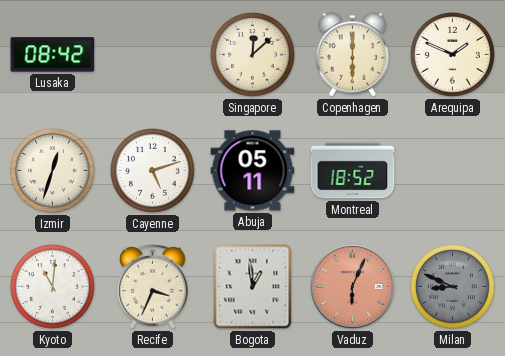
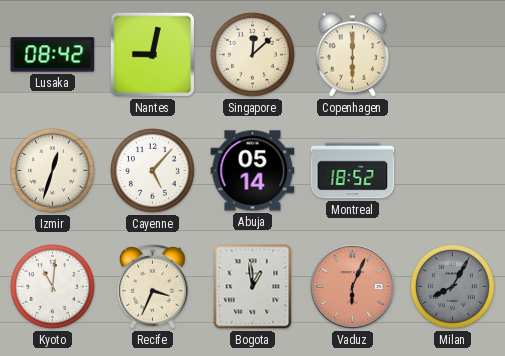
Nantes: none -> 9:02
Arequipa: 1:49 -> none
Cayenne: 5:12 -> 5:07
Abuja: 05:11 -> 05:14
Milan: 8:49 -> 8:05
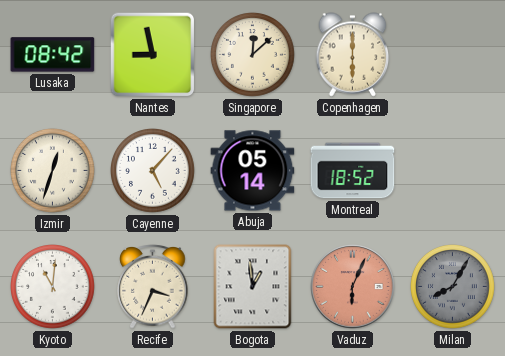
Nantes: 9:02 -> 8:58
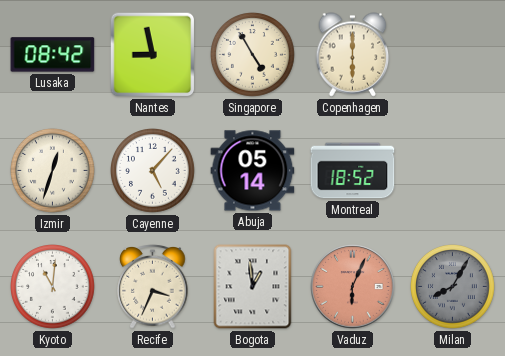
Singapore: 12:08 -> 4:55
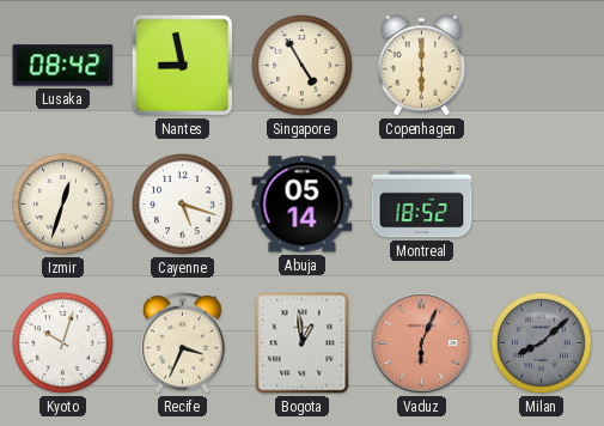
Cayenne: 5:07 -> 5:18
Kyoto: 11:01 -> 10:03
Milan: 8:05 -> 8:08
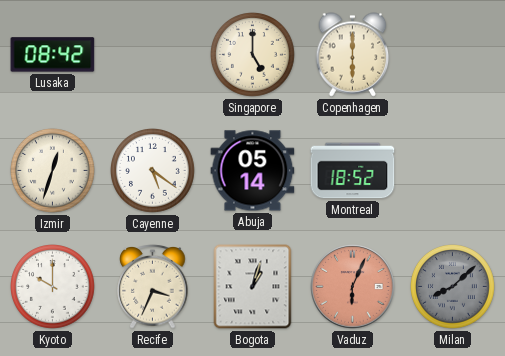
Nantes: 8:58 -> none
Singapore: 4:55 -> 5:00
Cayenne: 5:18 -> 5:21
Kyoto: 10:03 -> 10:00
Bogota: 12:59 -> 1:03
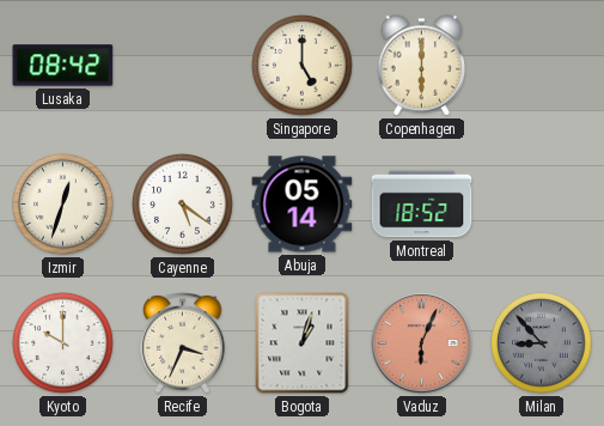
Milan: 8:08 -> 8:53
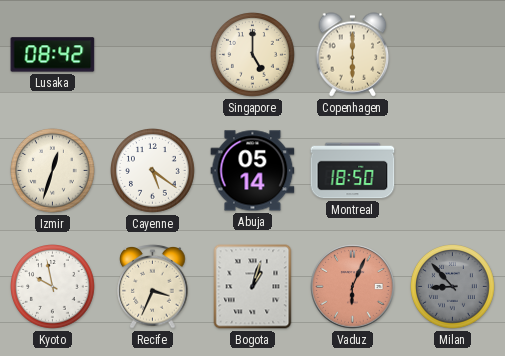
Montreal: 18:52 -> 18:50
Kyoto: 10:00 -> 9:58
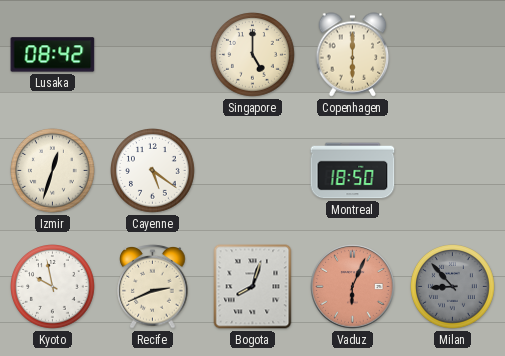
Abuja: 05:14 -> none
Recife: 3:34 -> 2:41
Bogota: 1:03 -> 8:03
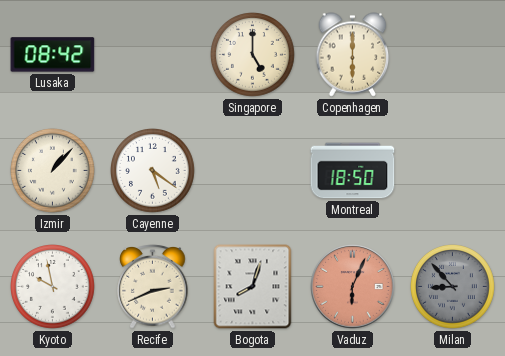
Izmir: 12:33 -> 1:07
